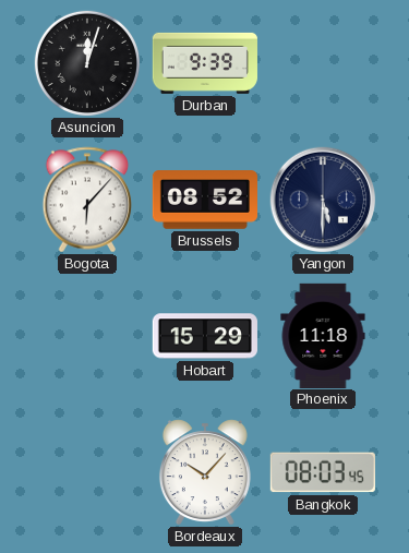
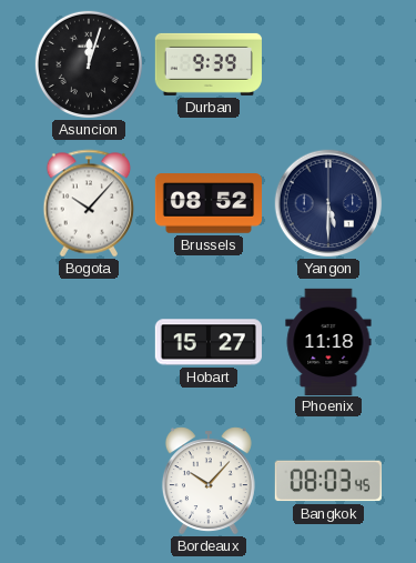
Bogota: 6:07 -> 10:07
Hobart: 15:29 -> 15:27
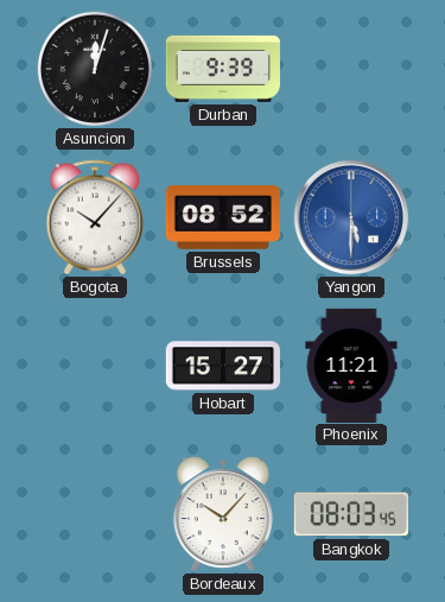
Yangon dial: navy -> blue
Phoenix: 11:18 -> 11:21
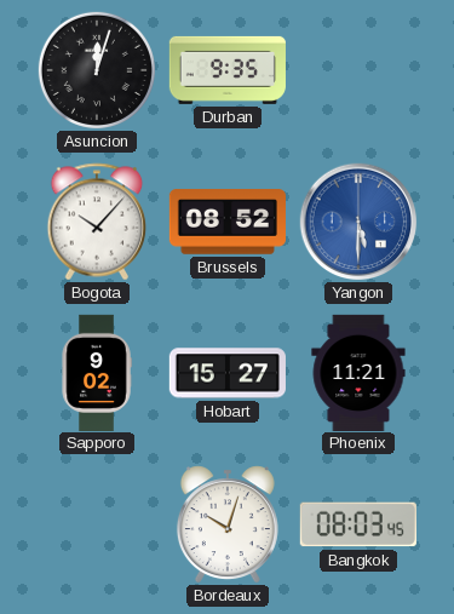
Durban: 9:39 -> 9:35
Sapporo: none -> 9:02
Bordeaux: 10:07 -> 10:03
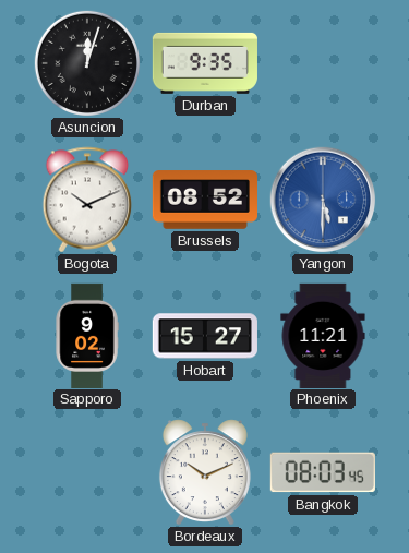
Bogota: 10:07 -> 10:11
Bordeaux: 10:03 -> 10:11
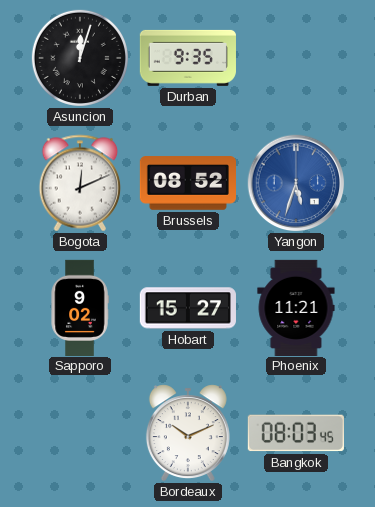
Bogota: 10:11 -> 12:11
Yangon: 5:30 -> 5:33
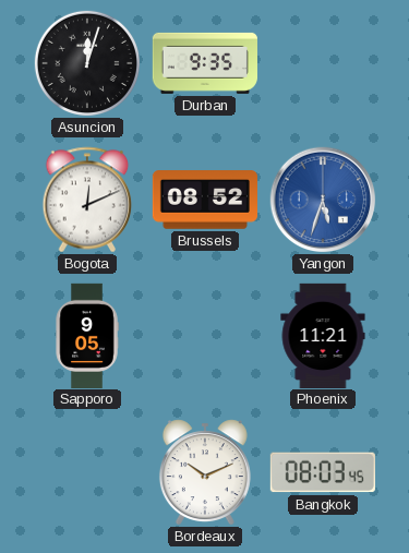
Sapporo: 9:02 -> 9:05
Hobart: 15:27 -> none
